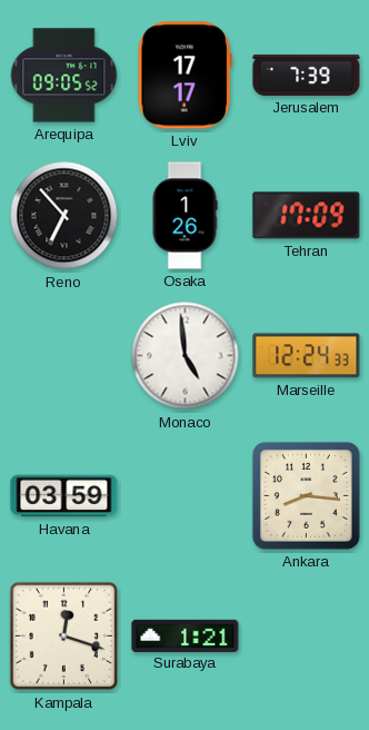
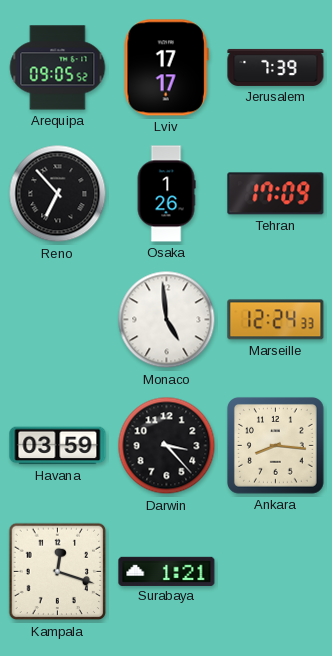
Darwin: none -> 3:23
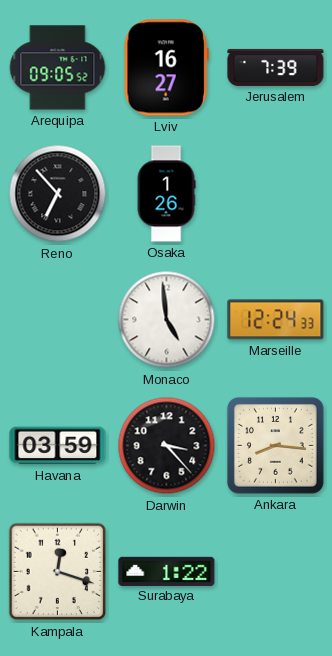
Lviv: 17:17 -> 16:27
Tehran: 17:09 -> none
Surabaya: 1:21 -> 1:22
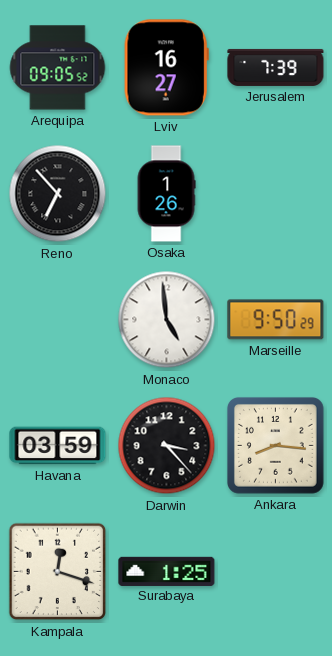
Marseille: 12:24 -> 9:50
Surabaya: 1:22 -> 1:25
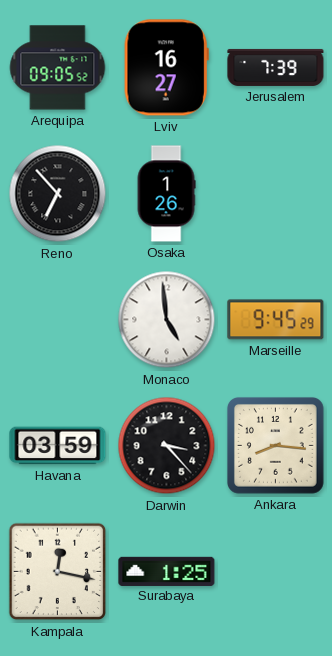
Marseille: 9:50 -> 9:45
Kampala: 12:18 -> 12:17
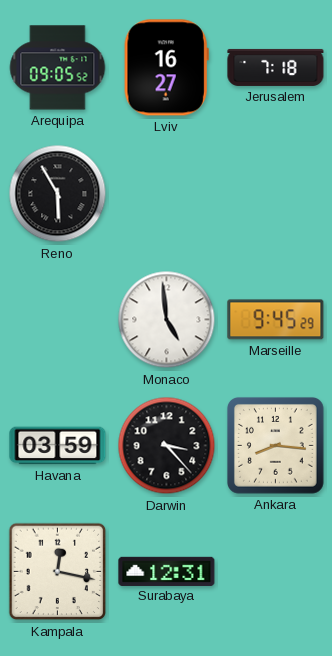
Jerusalem: 7:39 -> 7:18
Reno: 6:53 -> 5:55
Osaka: 1:26 -> none
Surabaya: 1:25 -> 12:31
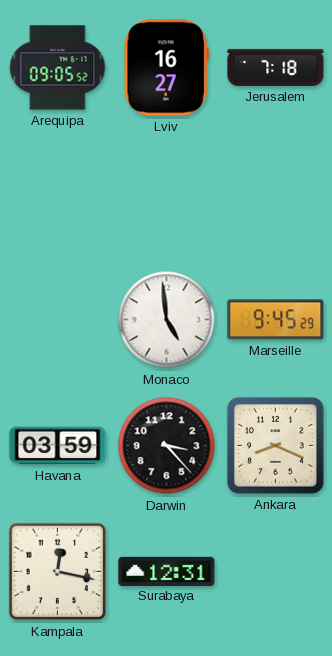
Reno: 5:55 -> none
Ankara: 8:16 -> 8:19
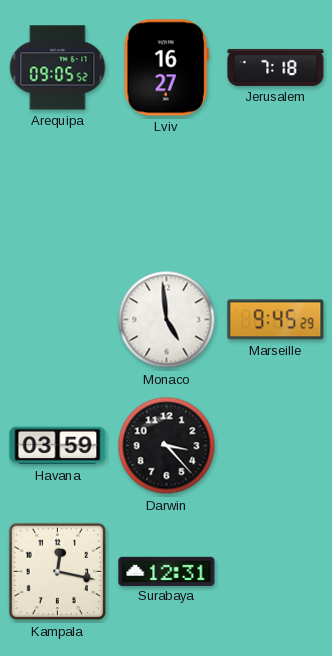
Ankara: 8:19 -> none
